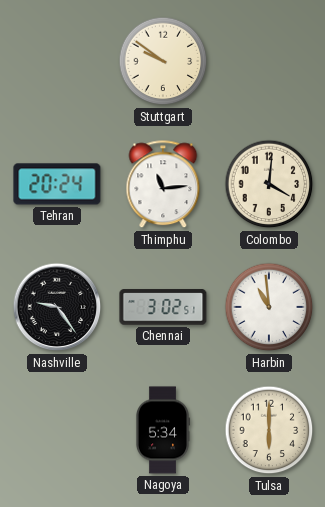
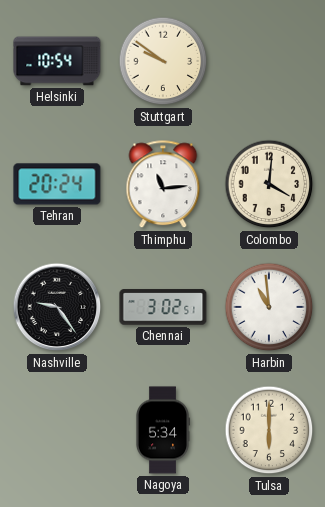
Helsinki: none -> 10:54
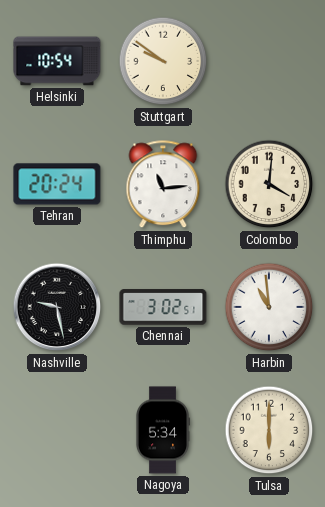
Nashville: 9:24 -> 9:28
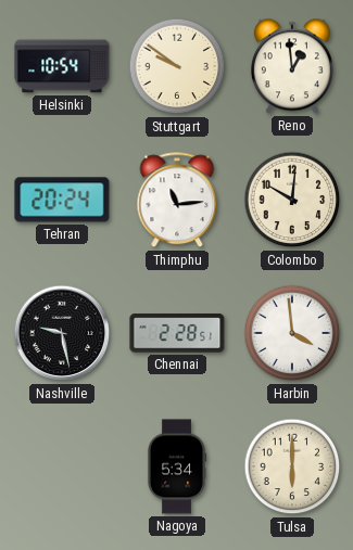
Reno: none -> 12:59
Colombo: 4:01 -> 10:01
Chennai: 3:02 -> 2:28
Harbin: 10:59 -> 3:59
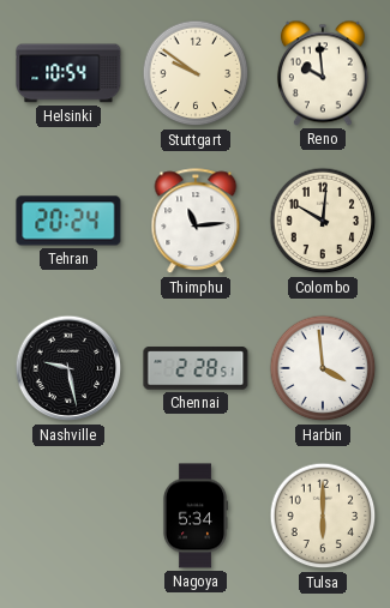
Reno: 12:59 -> 9:59
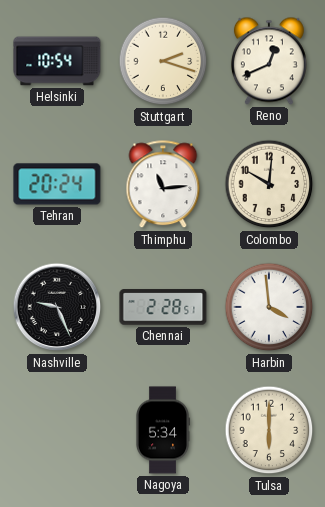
Stuttgart: 9:51 -> 2:18
Reno: 9:59 -> 12:41
Nashville: 9:28 -> 9:26
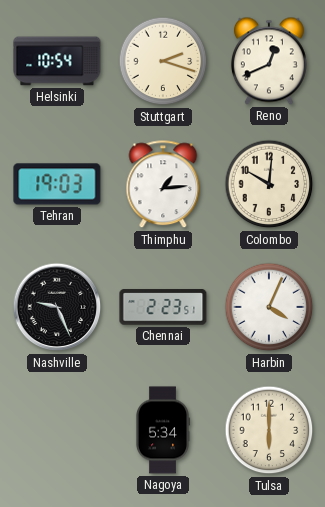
Tehran: 20:24 -> 19:03
Thimphu: 11:14 -> 1:14
Chennai: 2:28 -> 2:23
Harbin: 3:59 -> 4:04
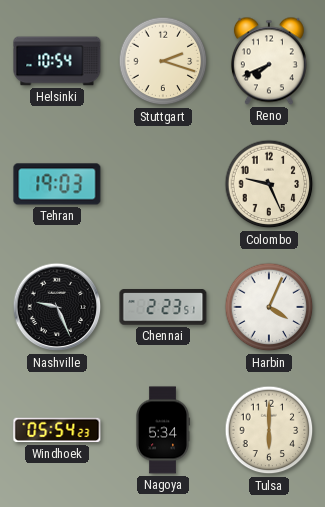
Reno: 12:41 -> 7:41
Thimphu: 1:14 -> none
Colombo: 10:01 -> 9:26
Windhoek: none -> 05:54
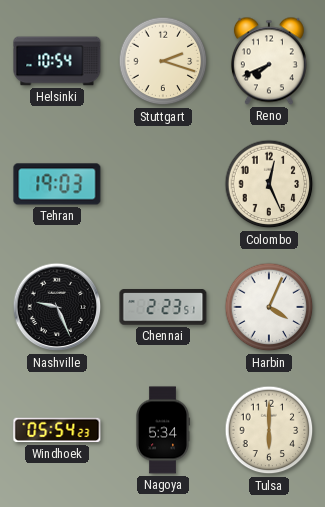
Colombo: 9:26 -> 12:26
